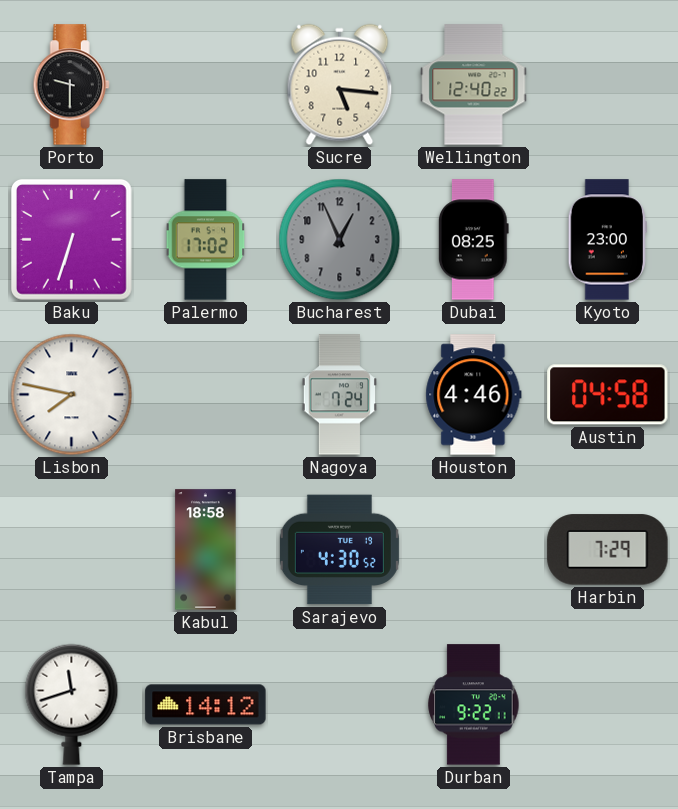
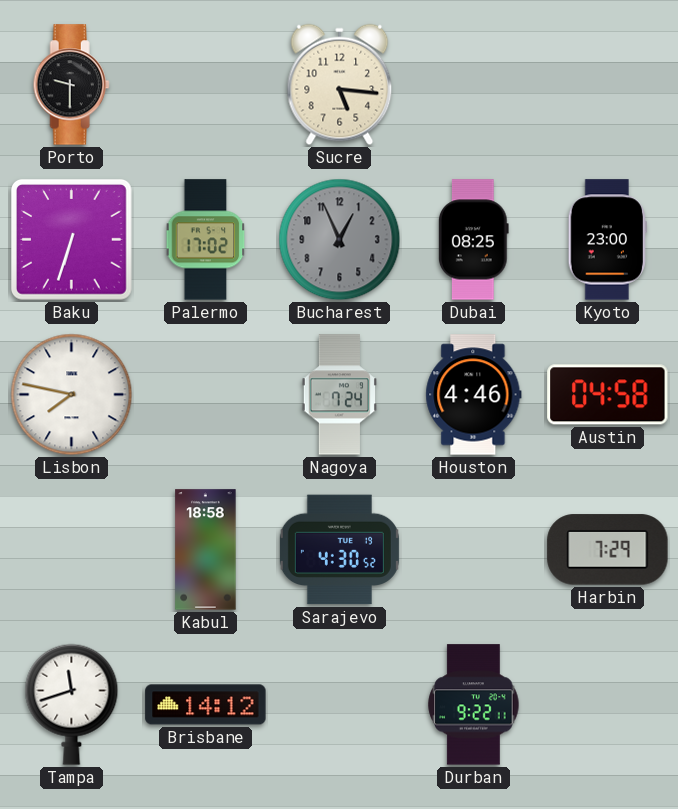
Wellington: 12:40 -> none
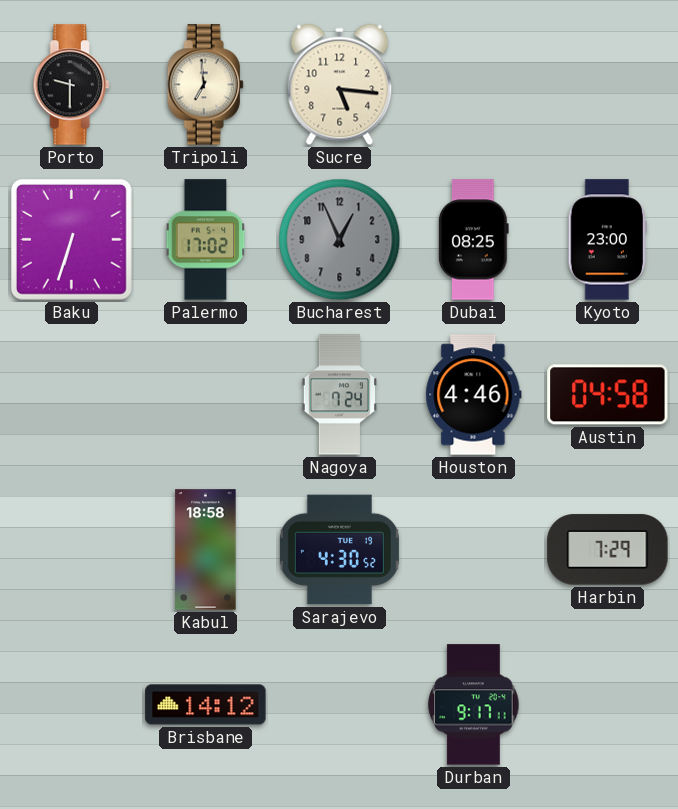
Tripoli: none -> 6:59
Lisbon: 7:47 -> none
Tampa: 11:42 -> none
Durban: 9:22 -> 9:17
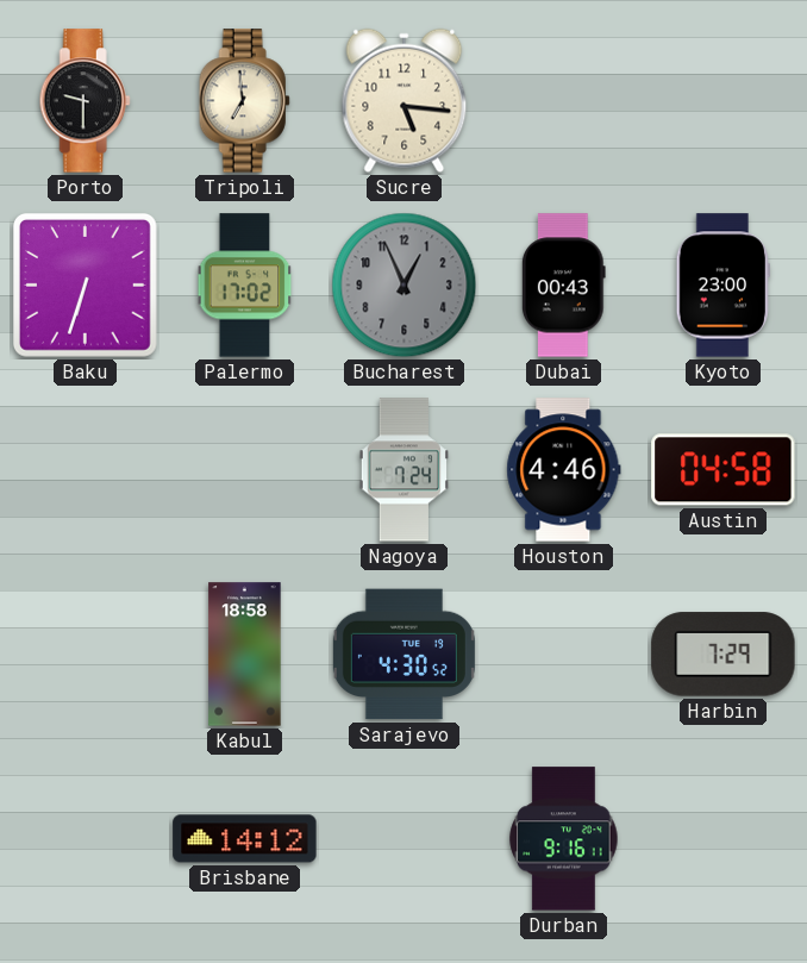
Dubai: 08:25 -> 00:43
Durban: 9:17 -> 9:16
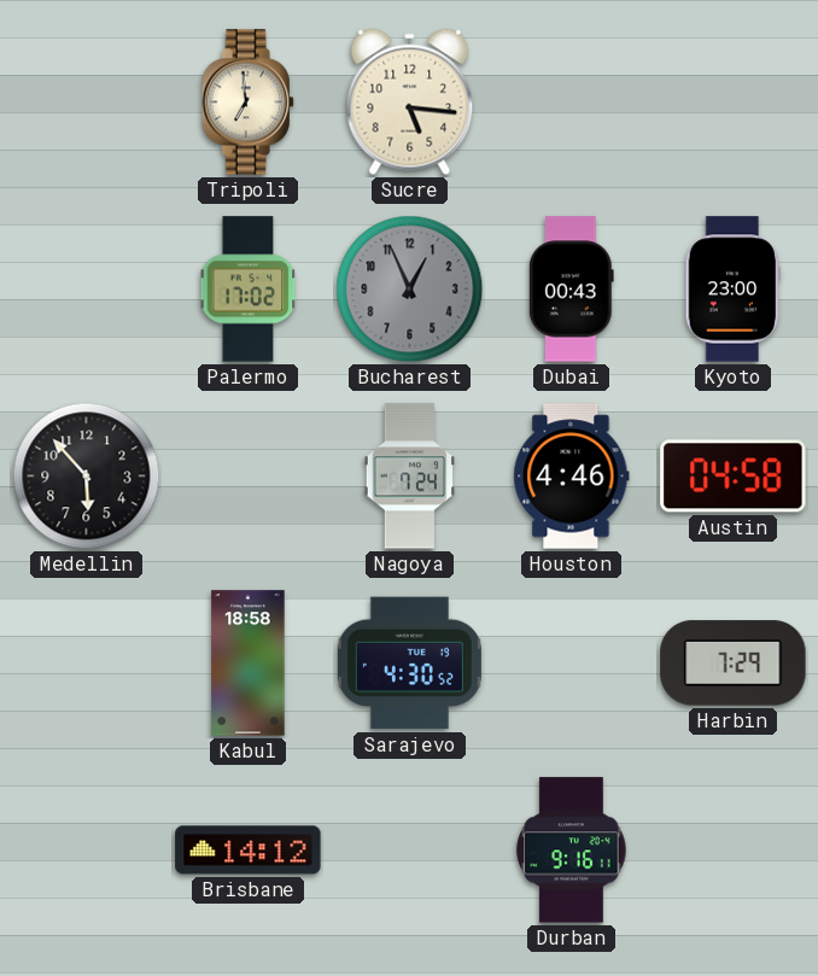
Porto: 9:30 -> none
Baku: 6:33 -> none
Medellin: none -> 5:53
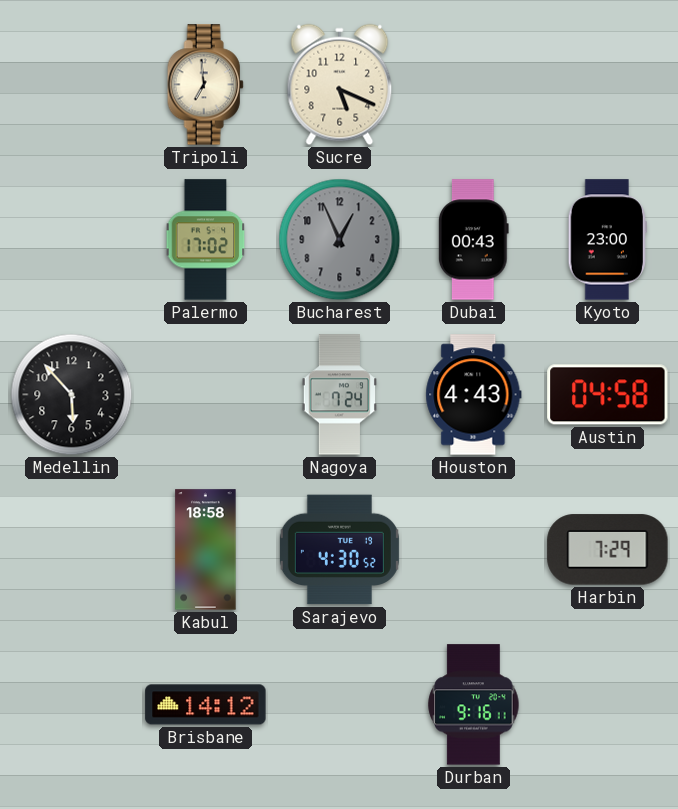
Sucre: 5:16 -> 5:19
Houston: 4:46 -> 4:43
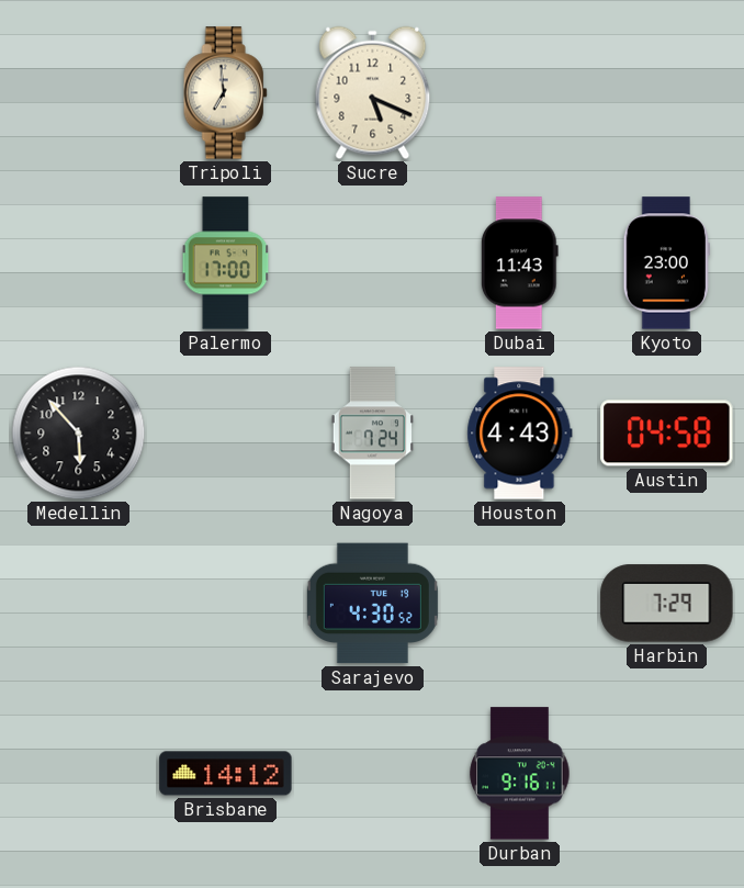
Palermo: 17:02 -> 17:00
Bucharest: 12:56 -> none
Dubai: 00:43 -> 11:43
Kabul: 18:58 -> none
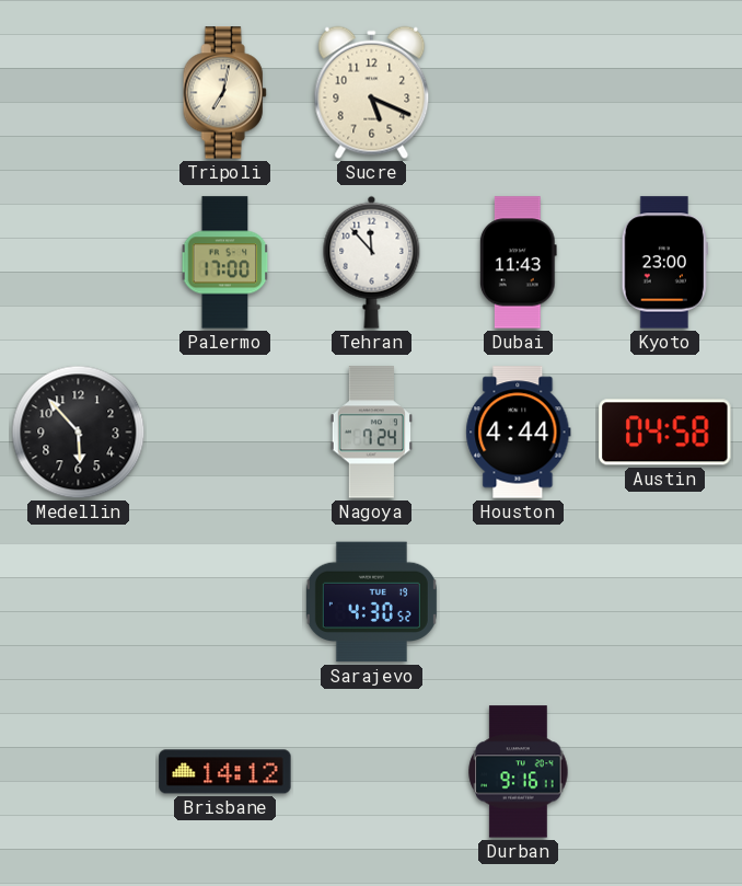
Tripoli: 6:59 -> 7:02
Tehran: none -> 11:53
Houston: 4:43 -> 4:44
Harbin: 7:29 -> none
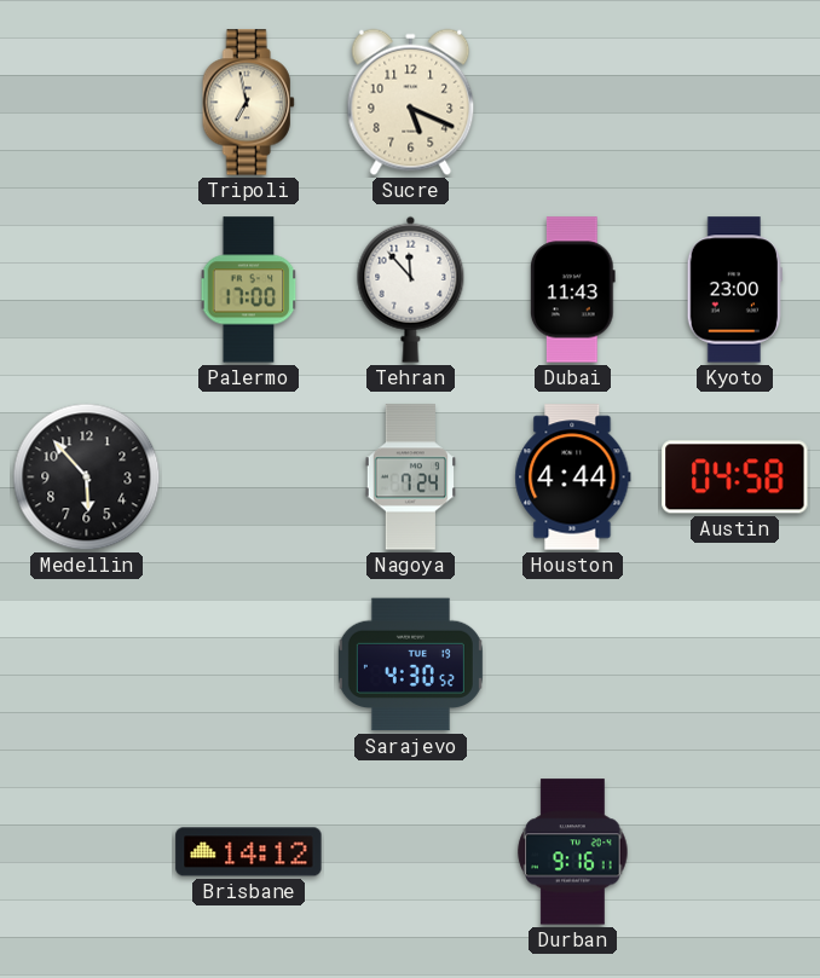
Tripoli: 7:02 -> 6:58
